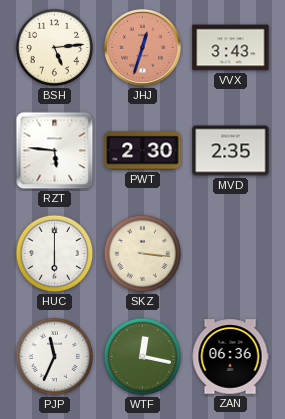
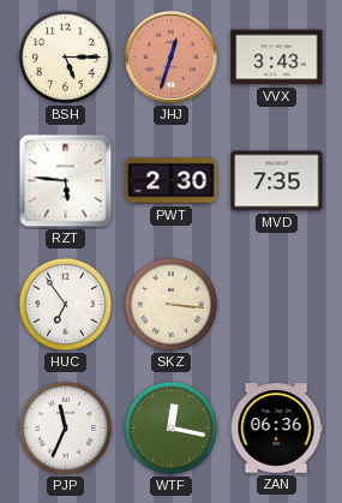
BSH: 5:14 -> 5:15
MVD: 2:35 -> 7:35
HUC: 6:00 -> 6:54
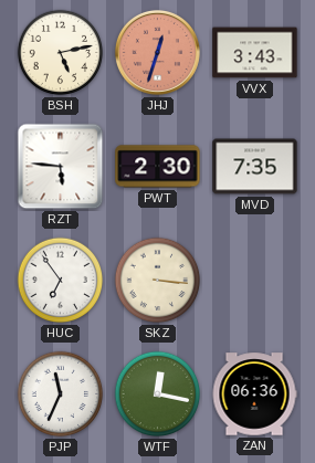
BSH: 5:15 -> 5:13
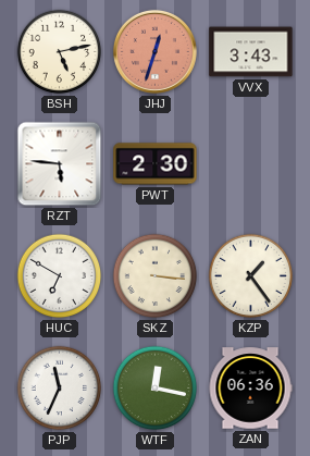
MVD: 7:35 -> none
HUC: 6:54 -> 6:50
KZP: none -> 1:24
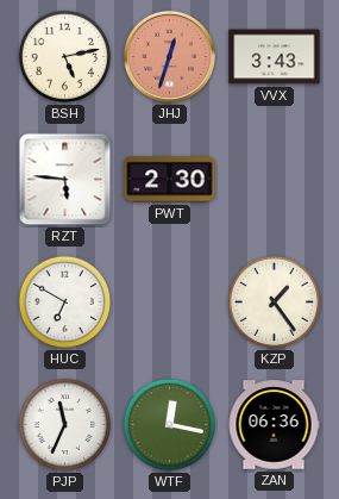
SKZ: 3:16 -> none
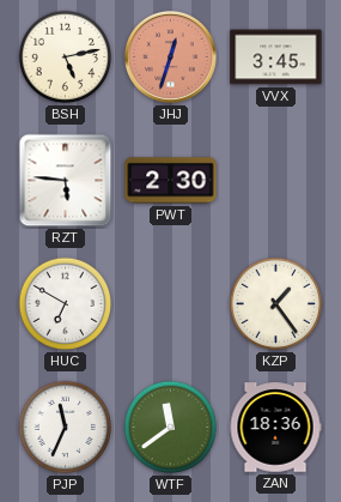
VVX: 3:43 -> 3:45
WTF: 12:17 -> 11:39
ZAN: 06:36 -> 18:36
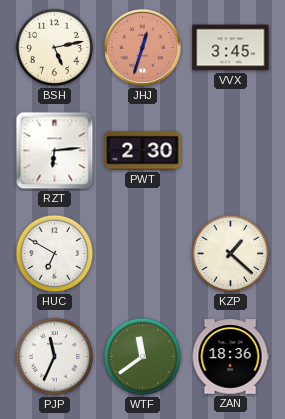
RZT: 5:46 -> 6:14
KZP: 1:24 -> 1:22
